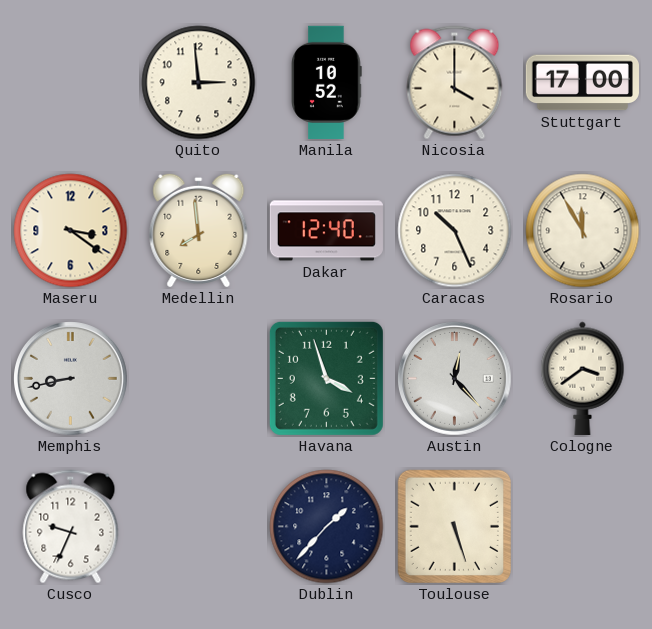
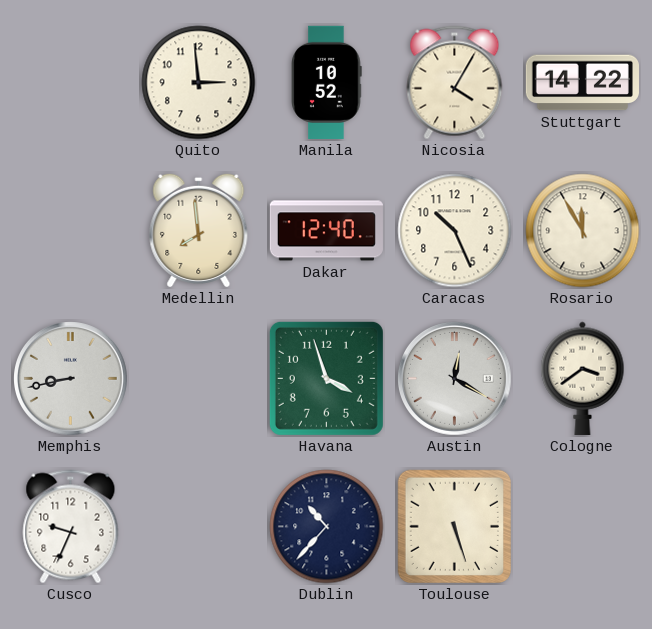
Nicosia: 4:00 -> 4:05
Stuttgart: 17:00 -> 14:22
Maseru: 3:21 -> none
Austin: 12:23 -> 12:20
Dublin: 1:37 -> 10:37
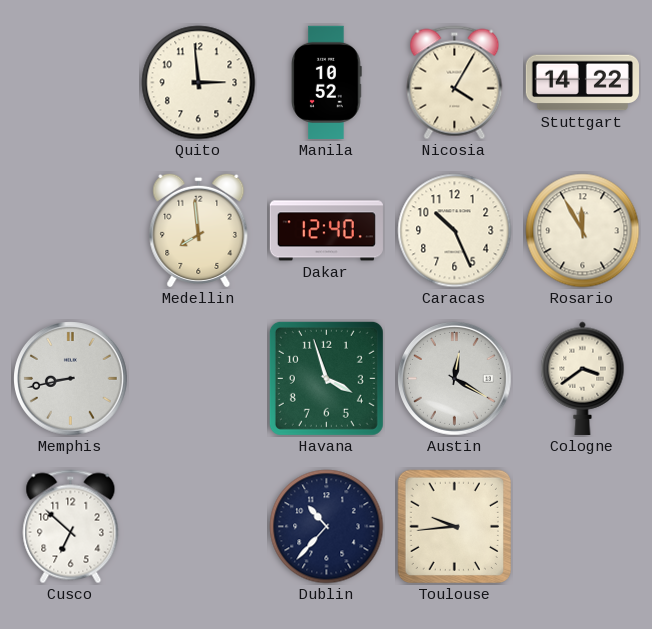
Cusco: 9:34 -> 6:52
Toulouse: 5:27 -> 9:44
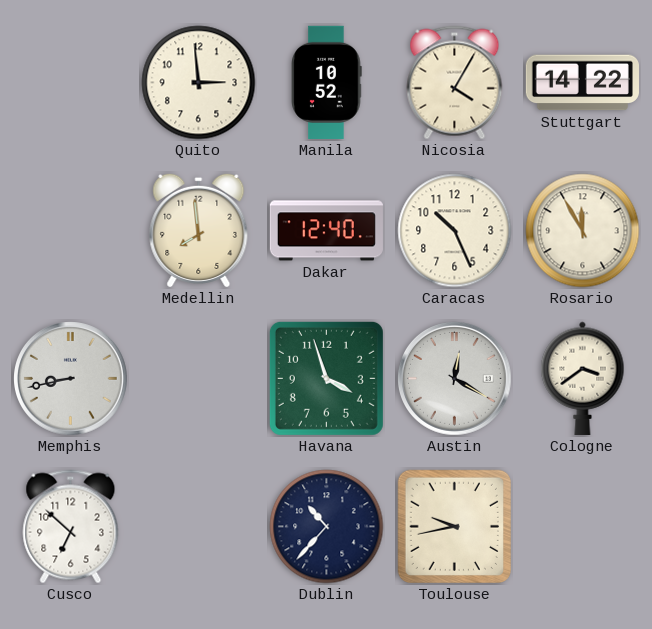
Toulouse: 9:44 -> 9:43
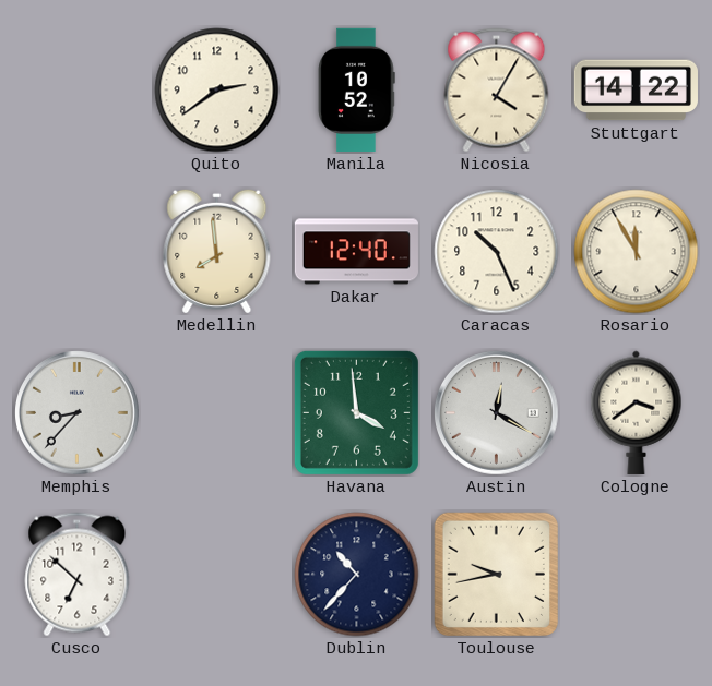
Quito: 2:59 -> 2:39
Memphis: 8:43 -> 8:37
Havana: 3:57 -> 3:59
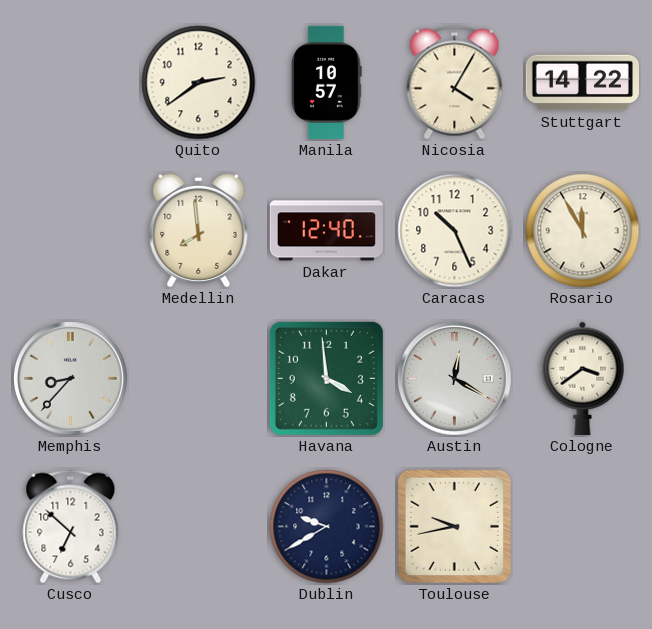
Manila: 10:52 -> 10:57
Dublin: 10:37 -> 9:40
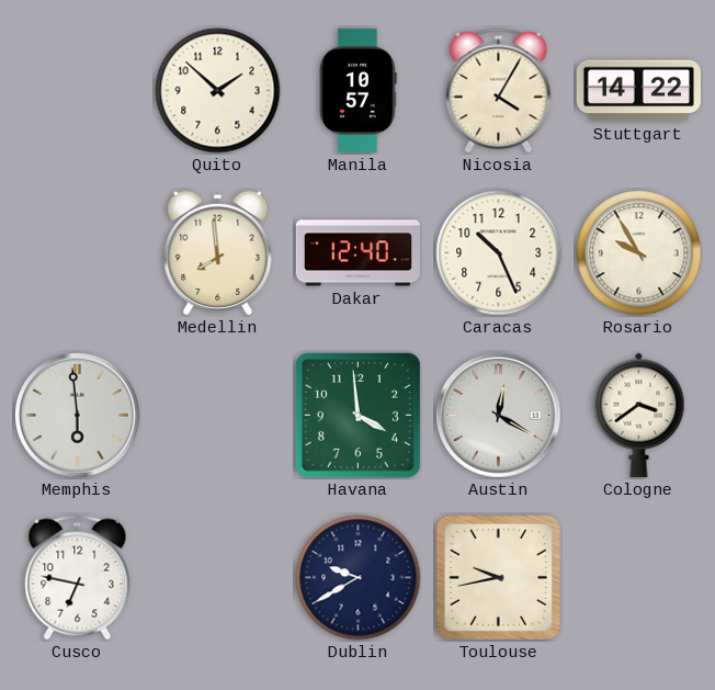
Quito: 2:39 -> 1:52
Rosario: 11:55 -> 9:55
Memphis: 8:37 -> 5:59
Cusco: 6:52 -> 6:47
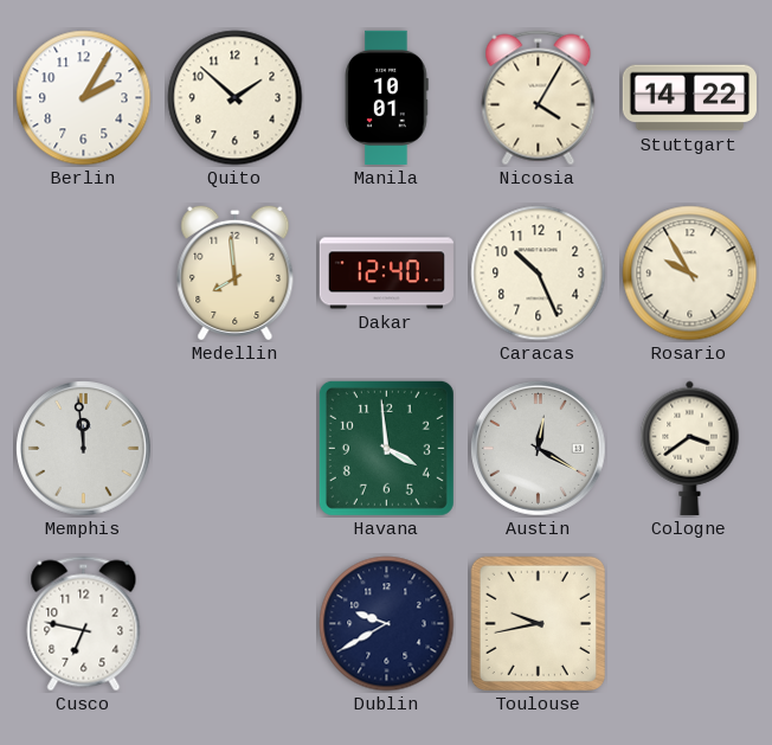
Berlin: none -> 2:05
Manila: 10:57 -> 10:01
Memphis: 5:59 -> 11:59
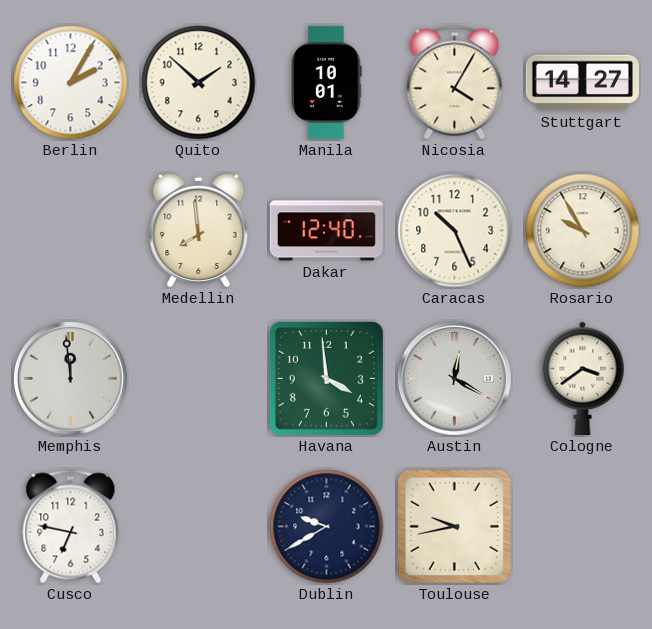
Stuttgart: 14:22 -> 14:27
